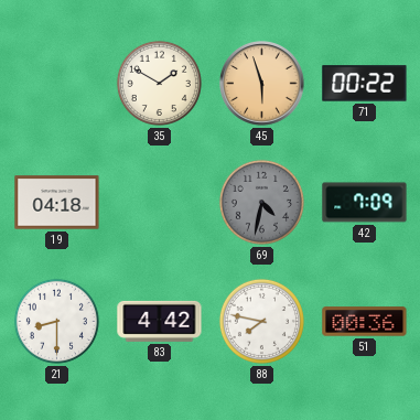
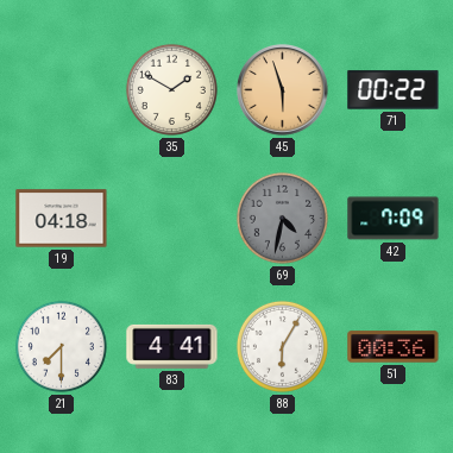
21: 8:30 -> 7:30
83: 4:42 -> 4:41
88: 7:47 -> 6:05
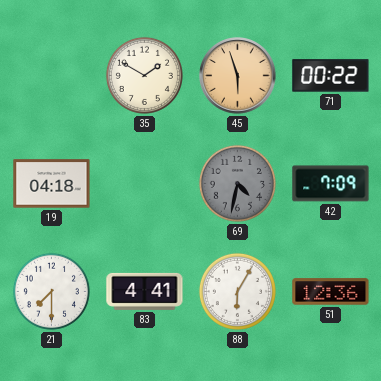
51: 00:36 -> 12:36
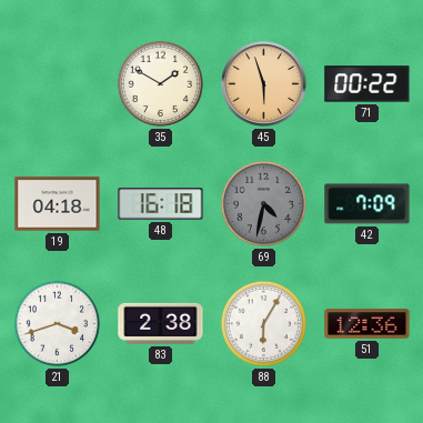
48: none -> 16:18
21: 7:30 -> 3:42
83: 4:41 -> 2:38
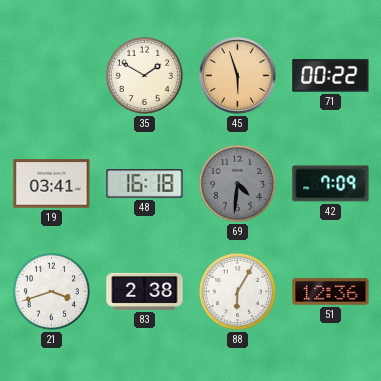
19: 04:18 -> 03:41
69: 4:32 -> 4:31
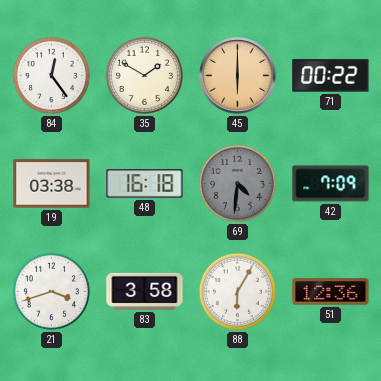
84: none -> 12:24
45: 5:57 -> 6:00
19: 03:41 -> 03:38
83: 2:38 -> 3:58
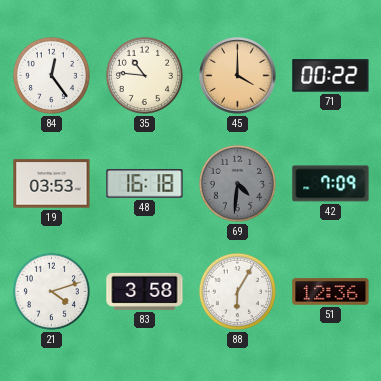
35: 1:50 -> 10:46
45: 6:00 -> 4:00
19: 03:38 -> 03:53
21: 3:42 -> 4:12
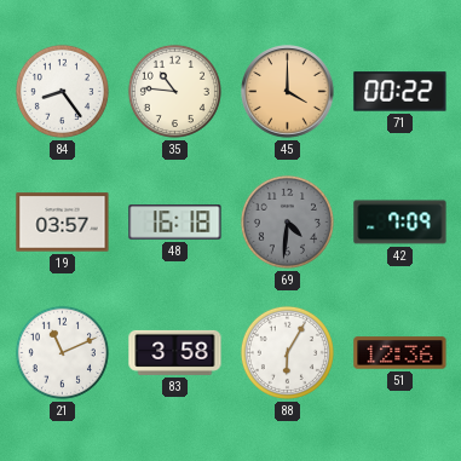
84: 12:24 -> 8:24
19: 03:53 -> 03:57
21: 4:12 -> 11:11
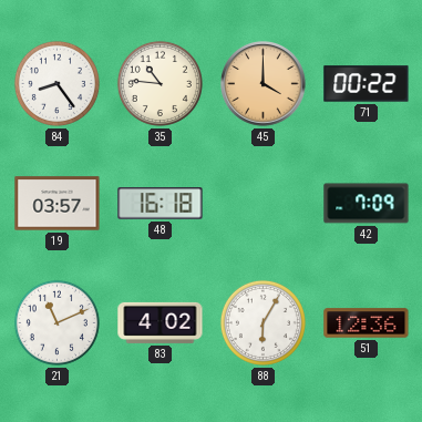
69: 4:31 -> none
83: 3:58 -> 4:02
